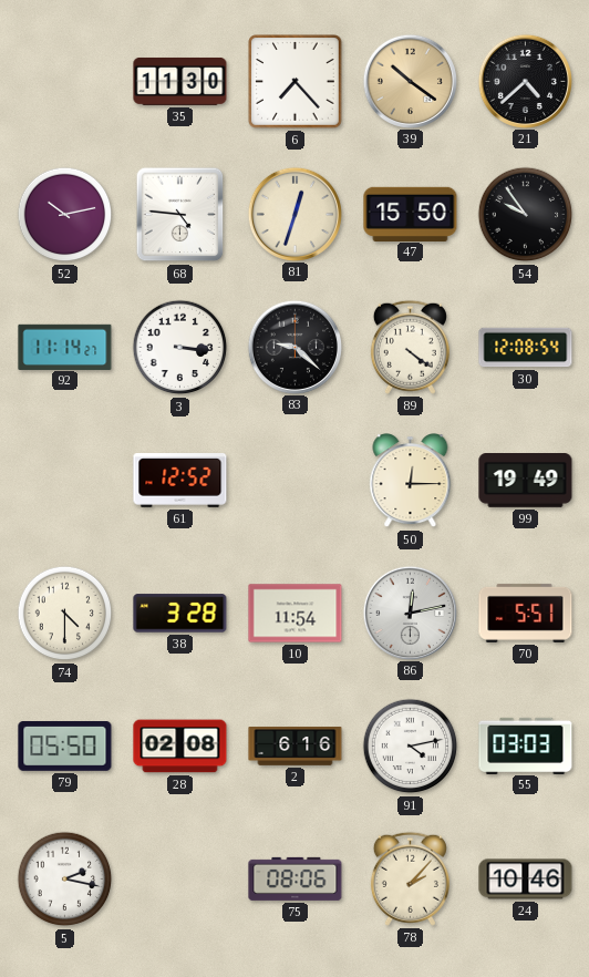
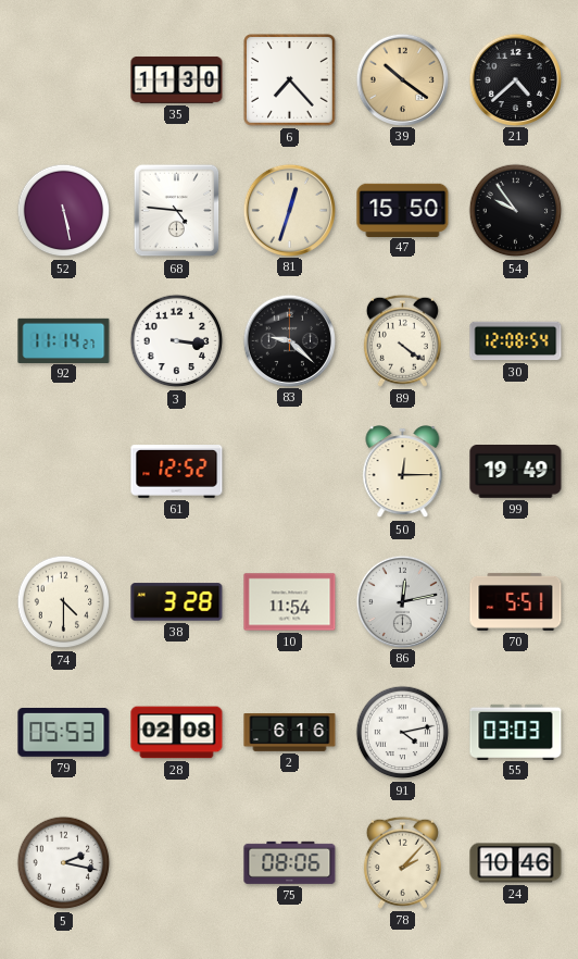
52: 10:13 -> 5:28
79: 05:50 -> 05:53
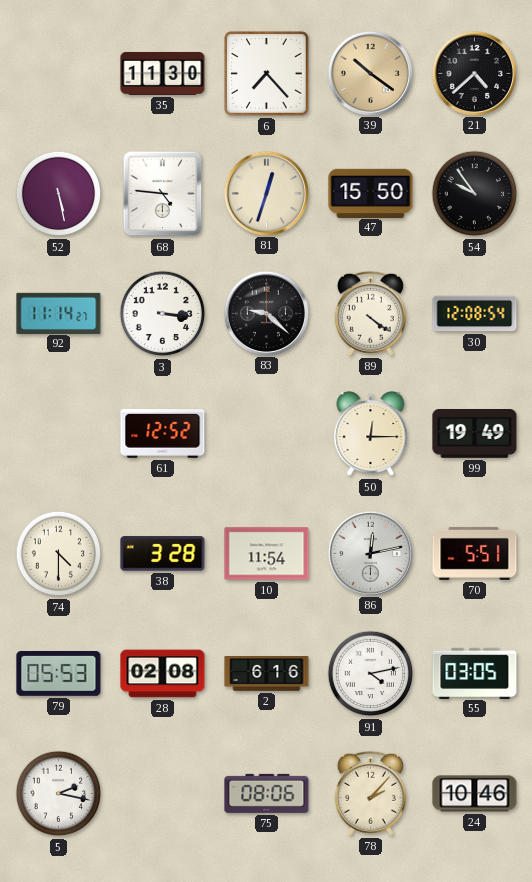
55: 03:03 -> 03:05
